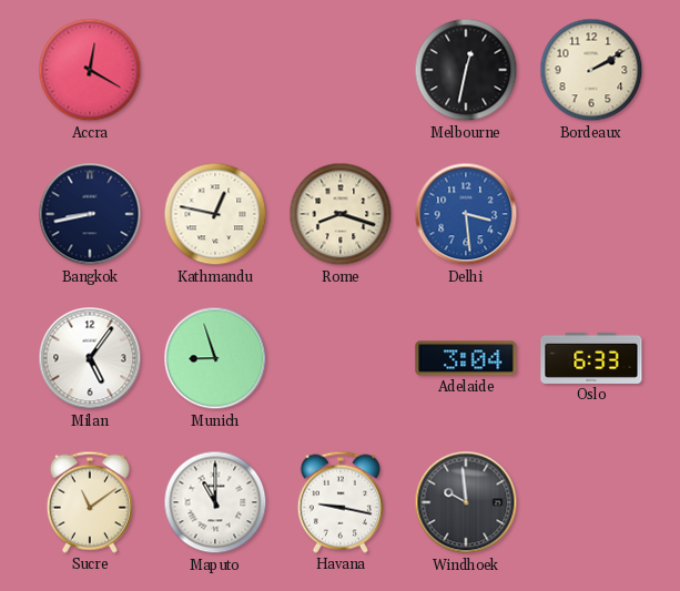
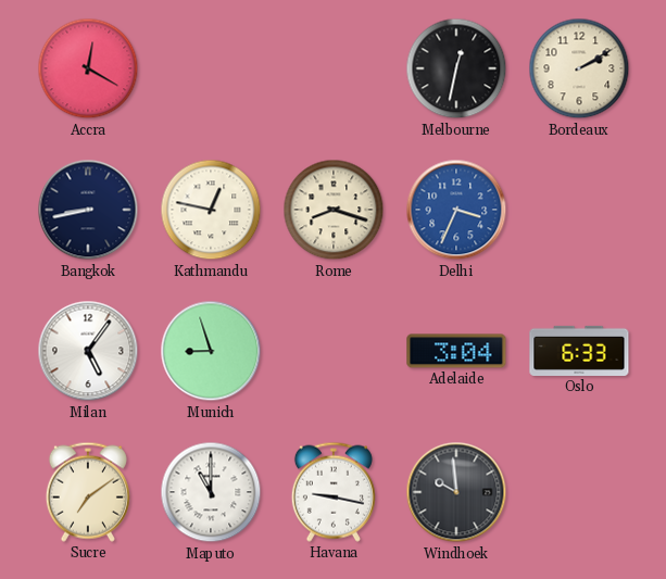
Delhi: 3:29 -> 3:34
Sucre: 11:09 -> 7:09
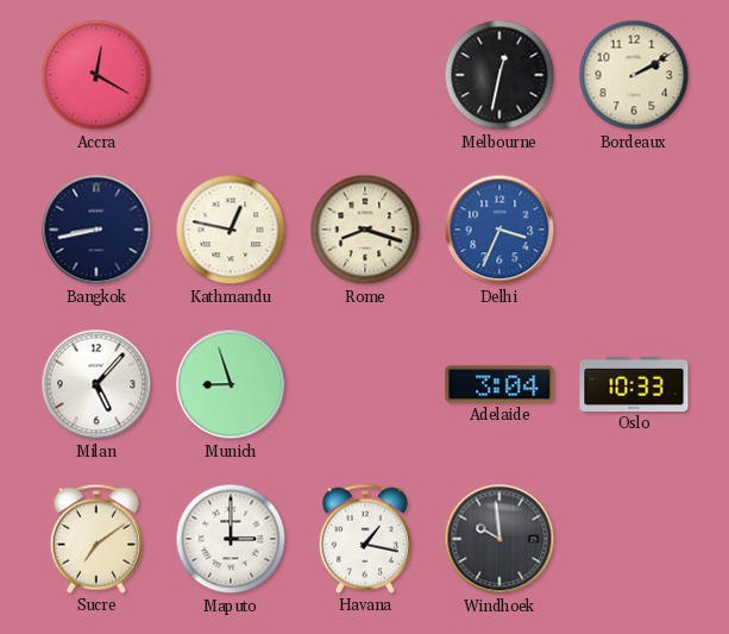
Milan: 5:06 -> 5:07
Oslo: 6:33 -> 10:33
Maputo: 11:00 -> 3:00
Havana: 9:17 -> 1:17
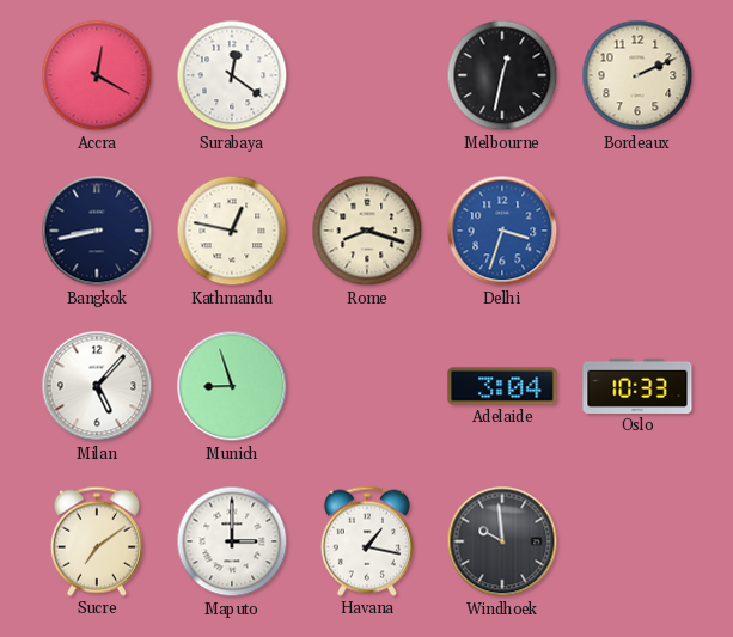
Surabaya: none -> 12:21
Bordeaux: 2:10 -> 2:11
Delhi: 3:34 -> 3:33
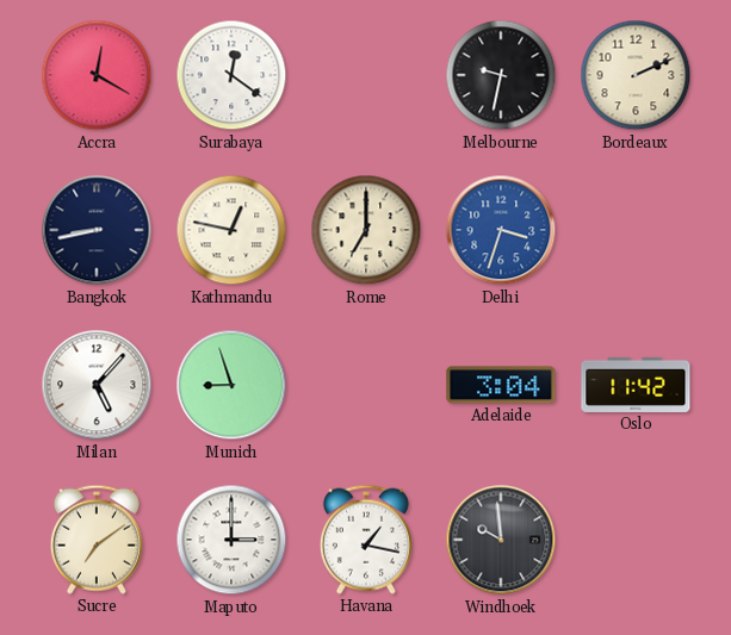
Melbourne: 12:32 -> 9:32
Rome: 8:18 -> 7:00
Oslo: 10:33 -> 11:42
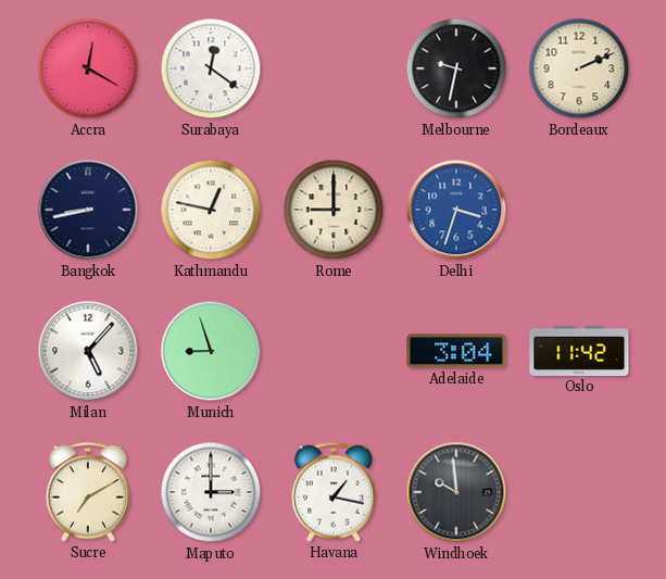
Rome: 7:00 -> 9:00
Sucre: 7:09 -> 7:10
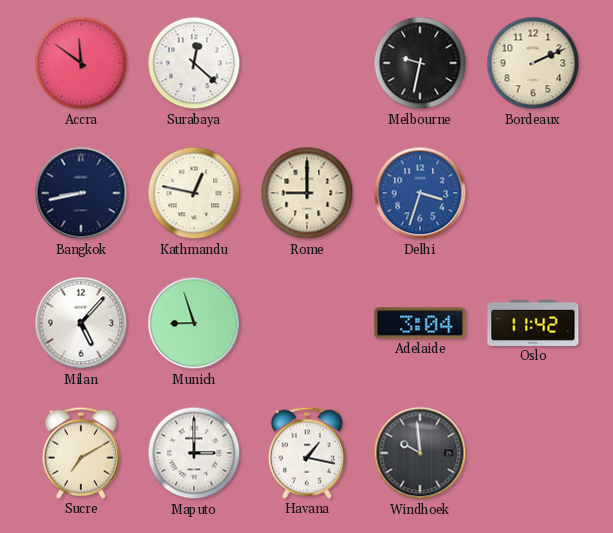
Accra: 12:20 -> 11:51
Surabaya: 12:21 -> 12:22
